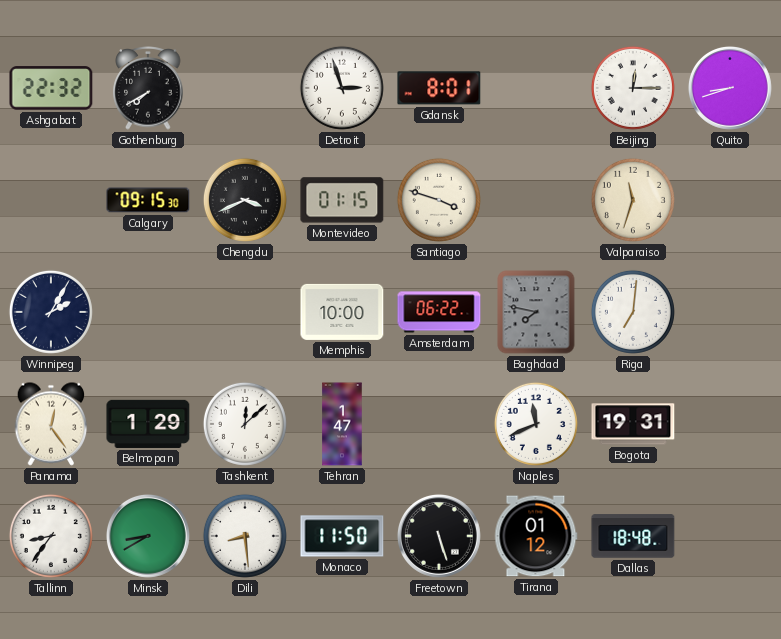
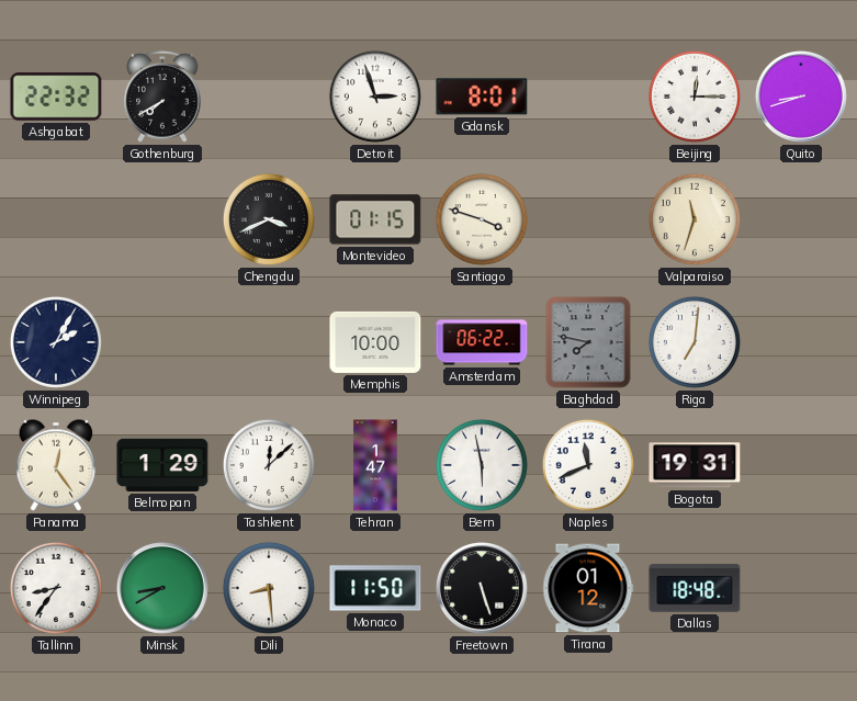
Calgary: 09:15 -> none
Bern: none -> 5:58
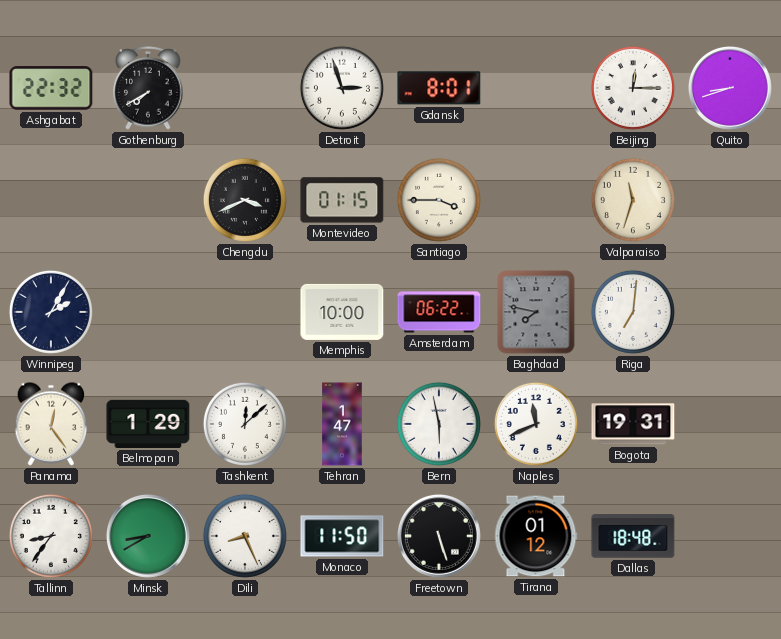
Santiago: 3:48 -> 3:45
Dili: 8:29 -> 8:26
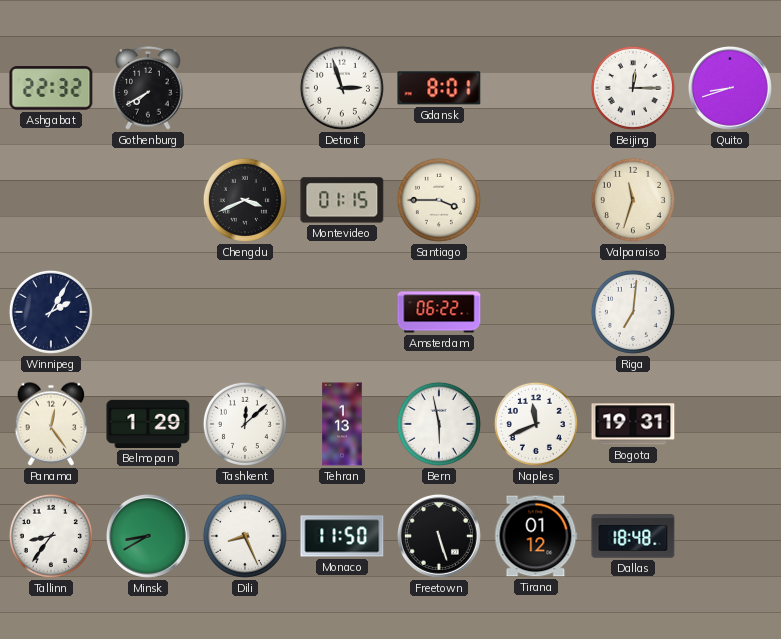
Memphis: 10:00 -> none
Baghdad: 7:47 -> none
Tehran: 1:47 -> 1:13
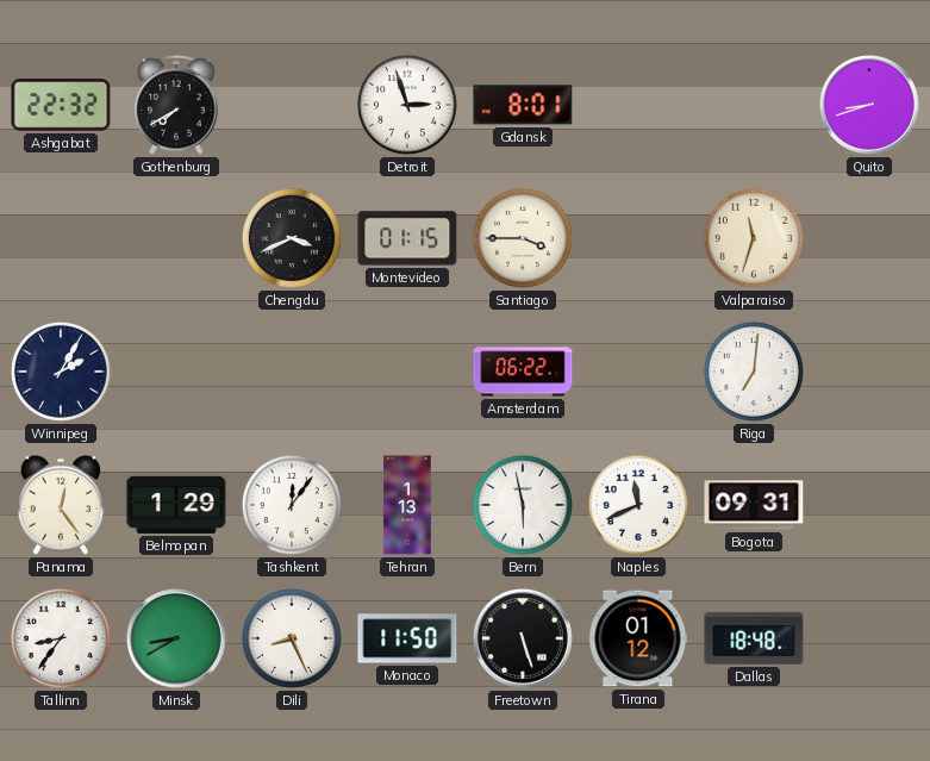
Beijing: 12:15 -> none
Tashkent: 12:08 -> 12:06
Bogota: 19:31 -> 09:31
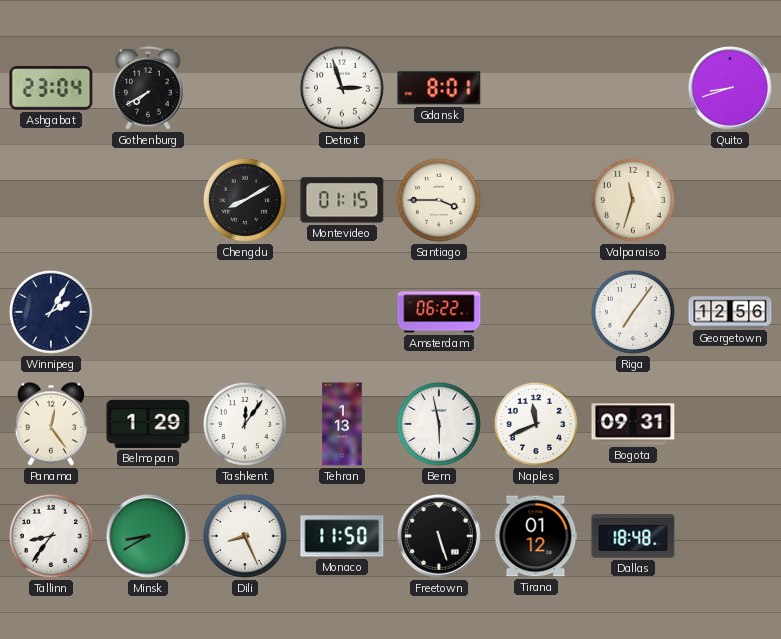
Ashgabat: 22:32 -> 23:04
Chengdu: 3:41 -> 8:10
Riga: 7:01 -> 7:06
Georgetown: none -> 12:56
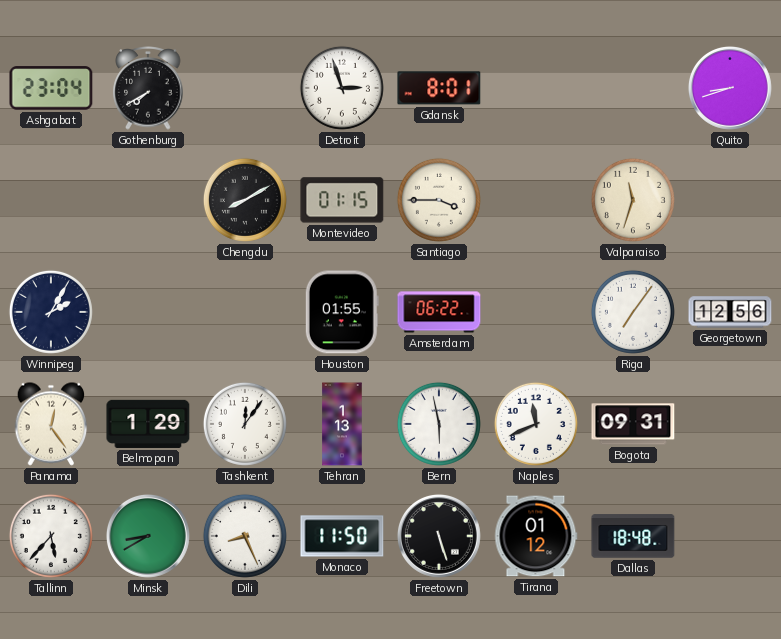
Houston: none -> 01:55
Tallinn: 8:36 -> 5:37
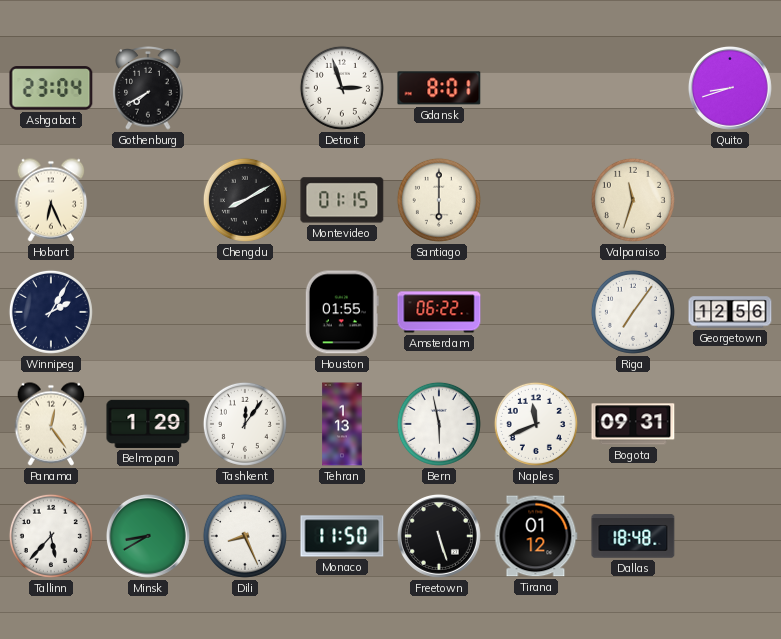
Hobart: none -> 6:26
Santiago: 3:45 -> 6:00
